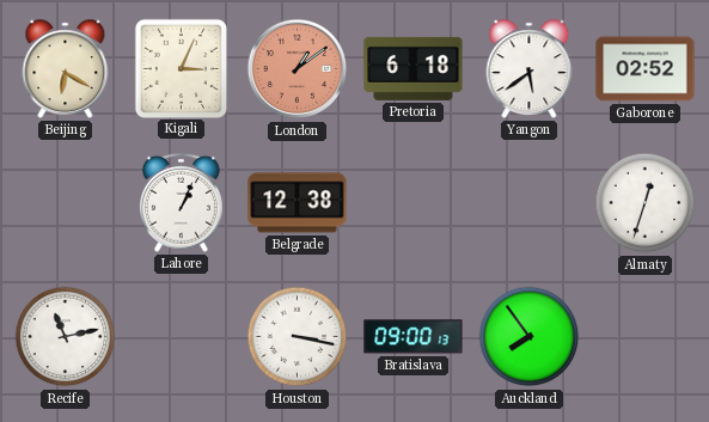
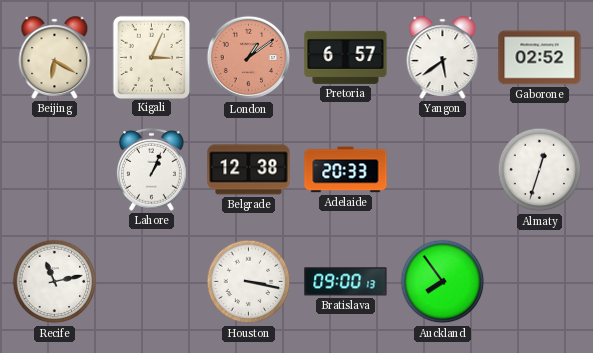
Pretoria: 6:18 -> 6:57
Adelaide: none -> 20:33
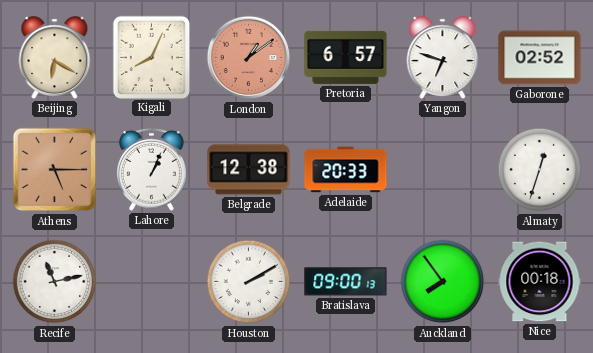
Kigali: 3:04 -> 8:04
Yangon: 5:39 -> 6:48
Athens: none -> 5:15
Houston: 3:17 -> 2:10
Nice: none -> 00:18
